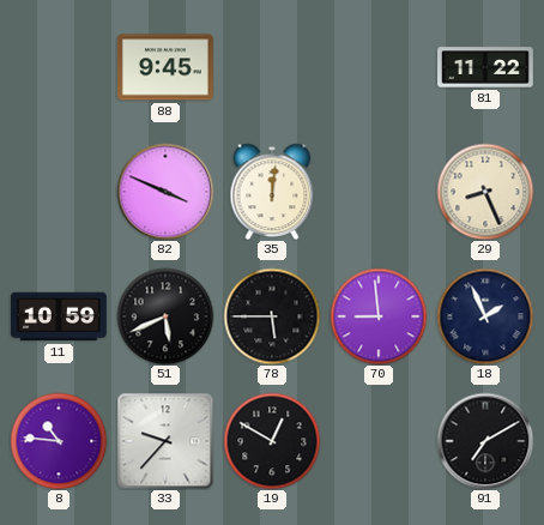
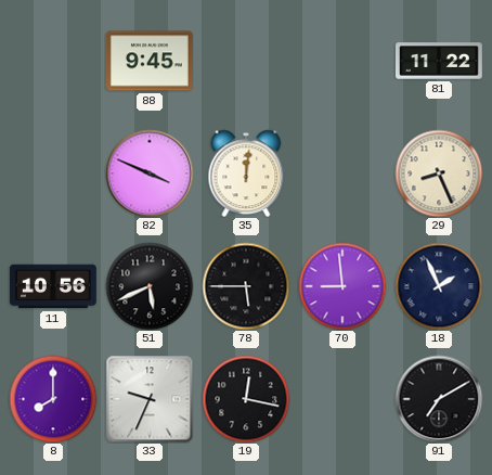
11: 10:59 -> 10:56
8: 10:46 -> 8:00
33: 9:37 -> 9:34
19: 12:50 -> 12:17
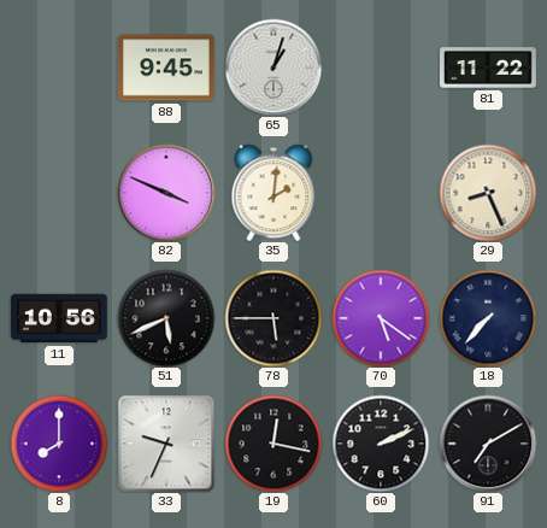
65: none -> 1:03
35: 12:01 -> 2:01
70: 8:59 -> 5:21
18: 1:56 -> 7:37
60: none -> 2:11
